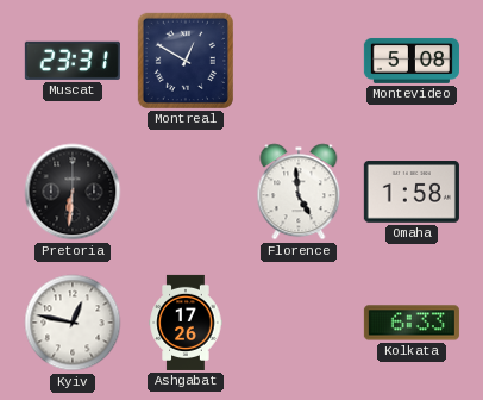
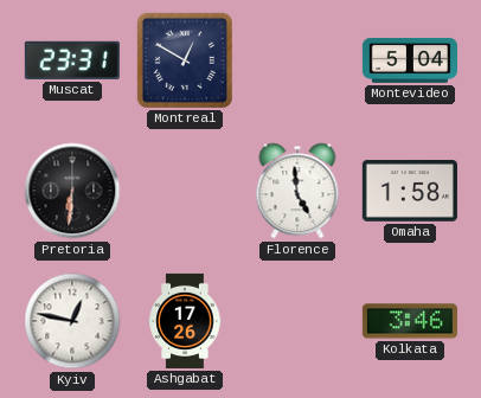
Montevideo: 5:08 -> 5:04
Kolkata: 6:33 -> 3:46
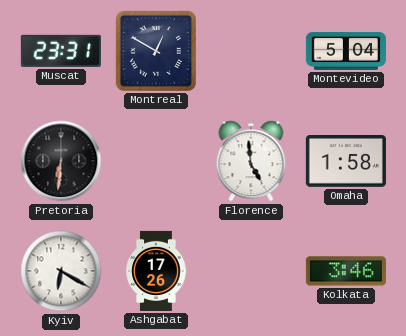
Kyiv: 12:47 -> 6:20
